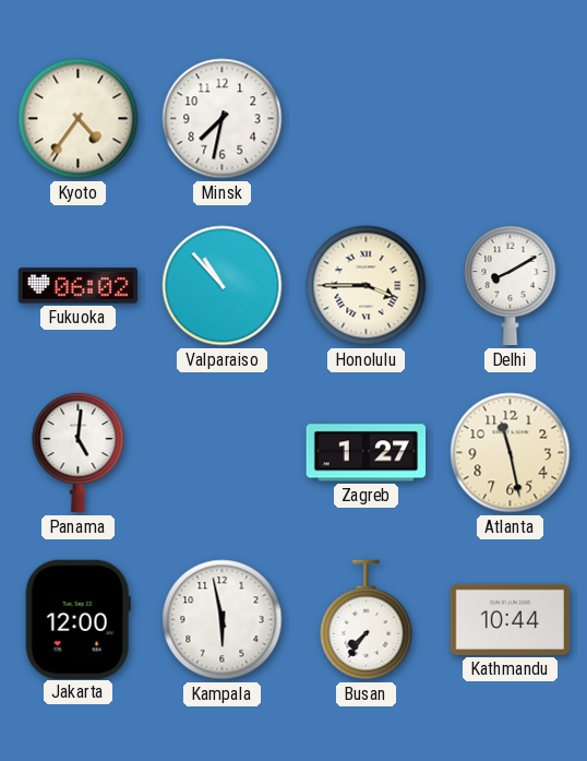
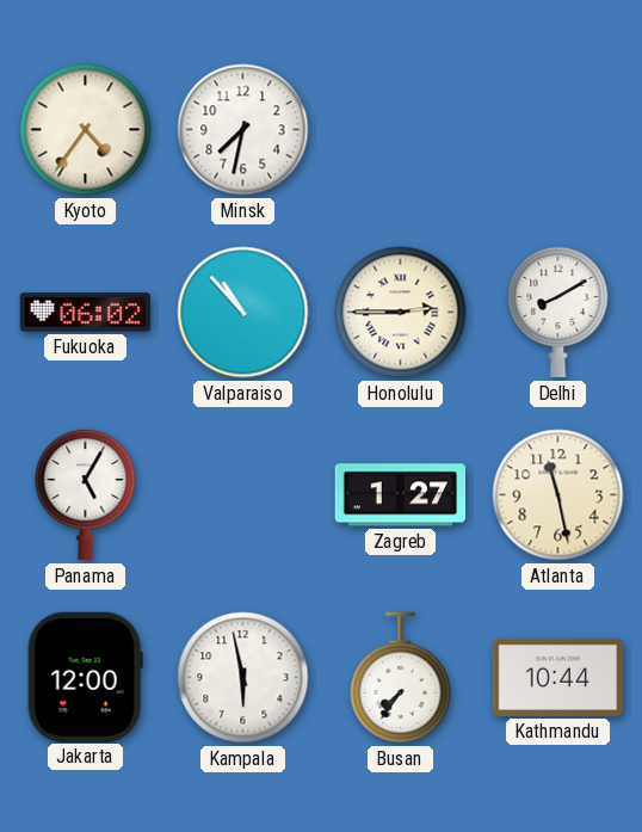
Honolulu: 3:45 -> 2:45
Panama: 5:01 -> 5:05
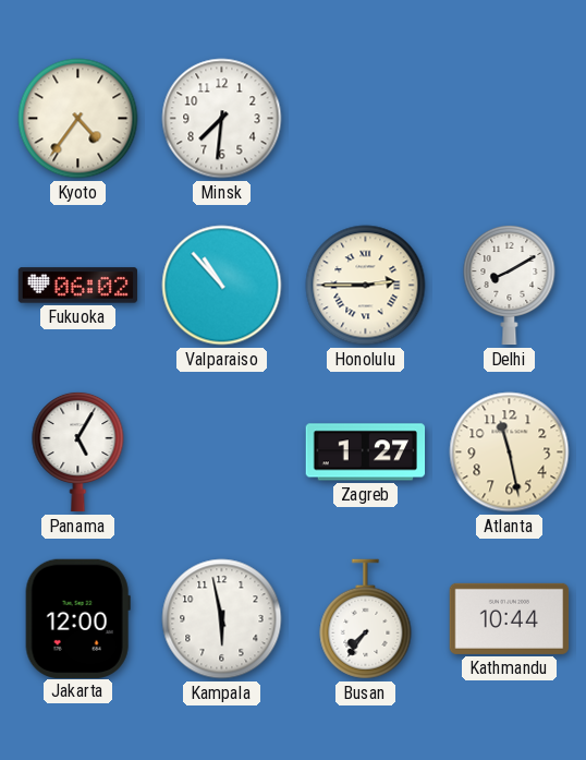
Minsk: 7:32 -> 7:31
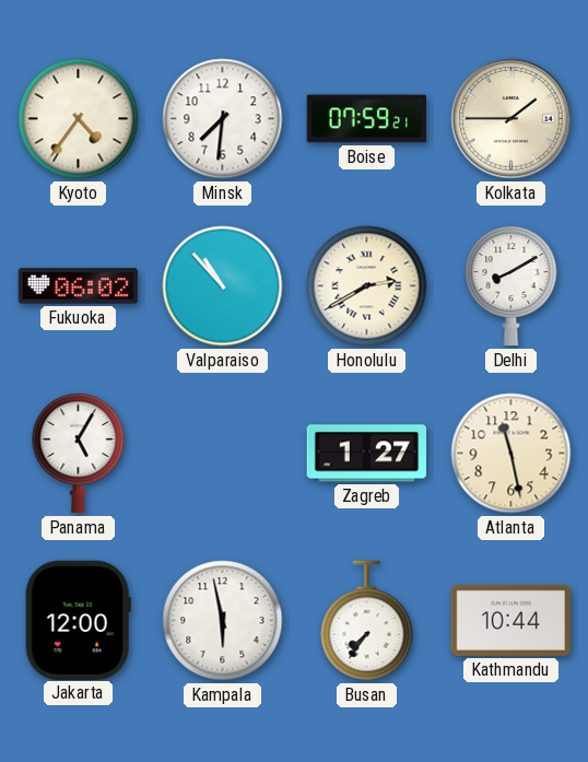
Boise: none -> 07:59
Kolkata: none -> 1:45
Honolulu: 2:45 -> 2:40
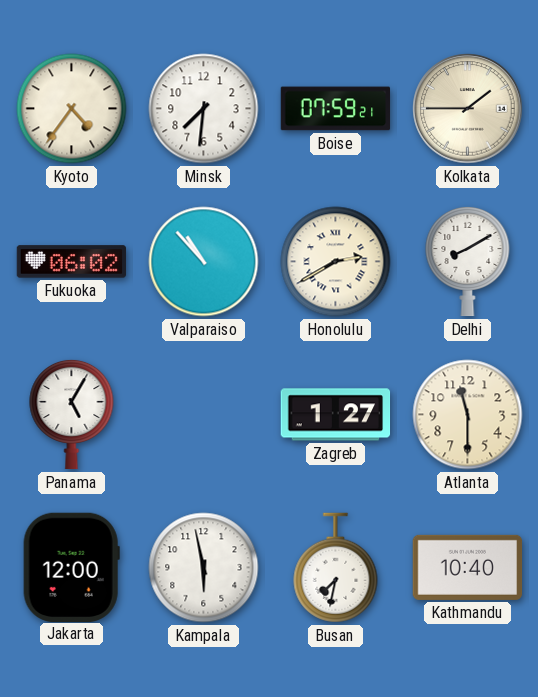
Atlanta: 11:28 -> 11:30
Busan: 7:36 -> 7:32
Kathmandu: 10:44 -> 10:40
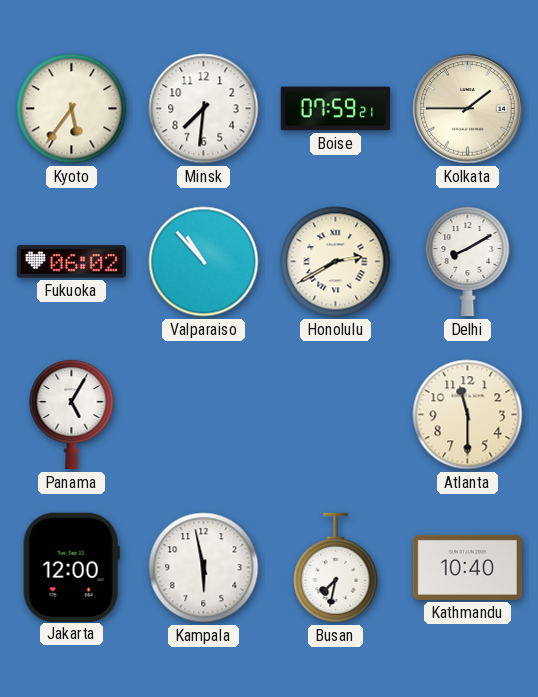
Kyoto: 4:36 -> 5:36
Zagreb: 1:27 -> none
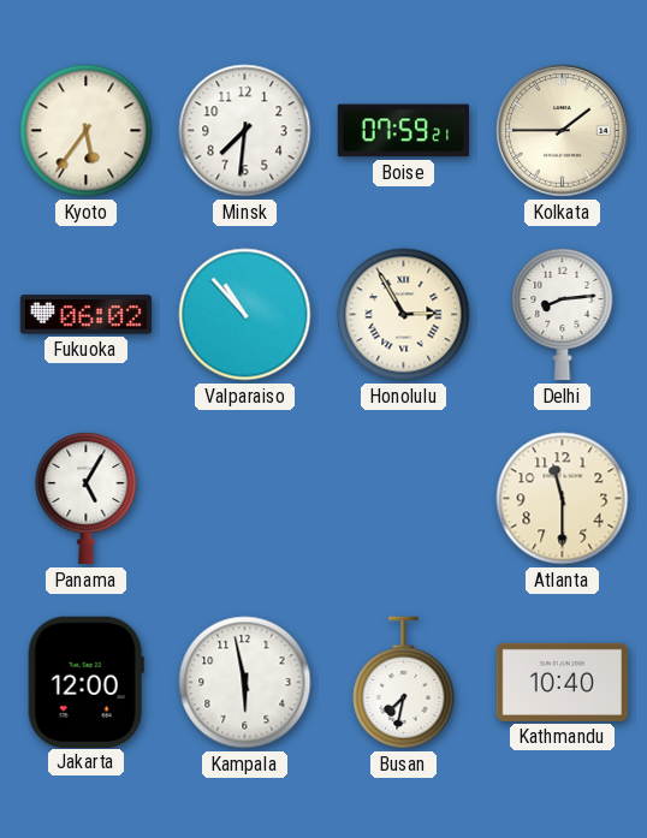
Honolulu: 2:40 -> 2:55
Delhi: 8:10 -> 8:14
